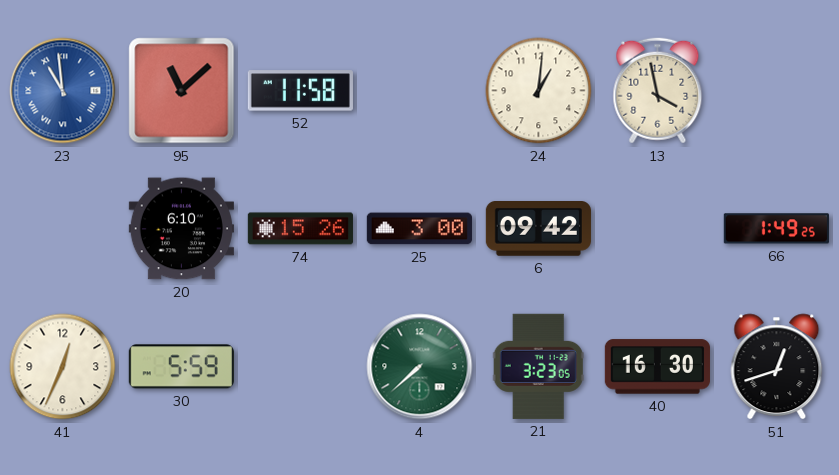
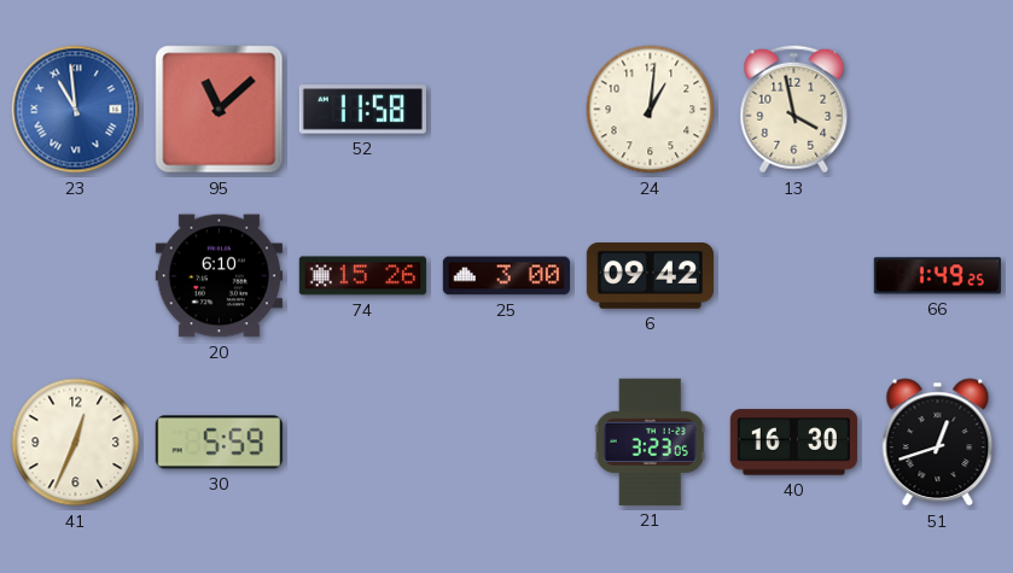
4: 7:38 -> none
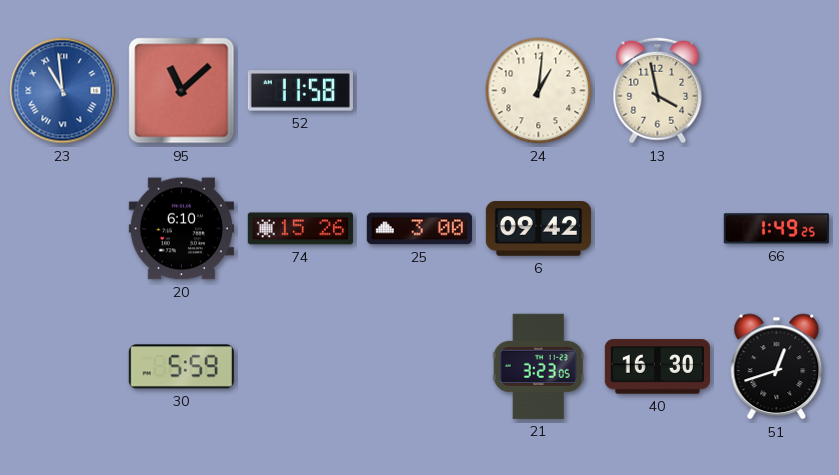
41: 12:34 -> none
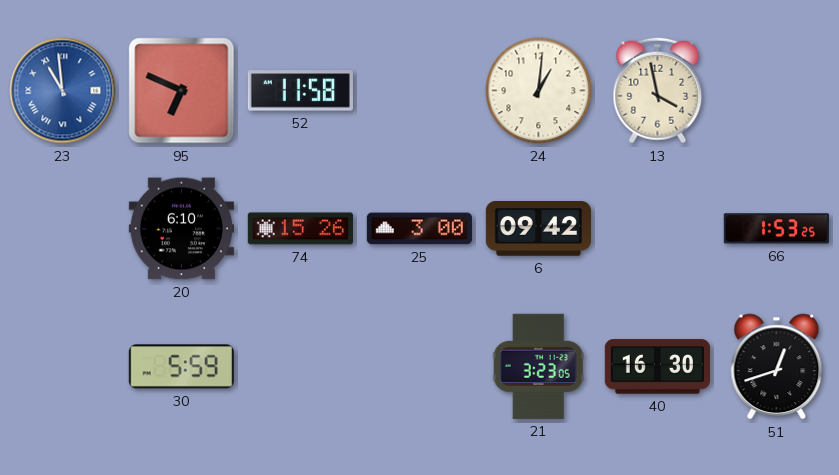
95: 11:08 -> 6:49
66: 1:49 -> 1:53
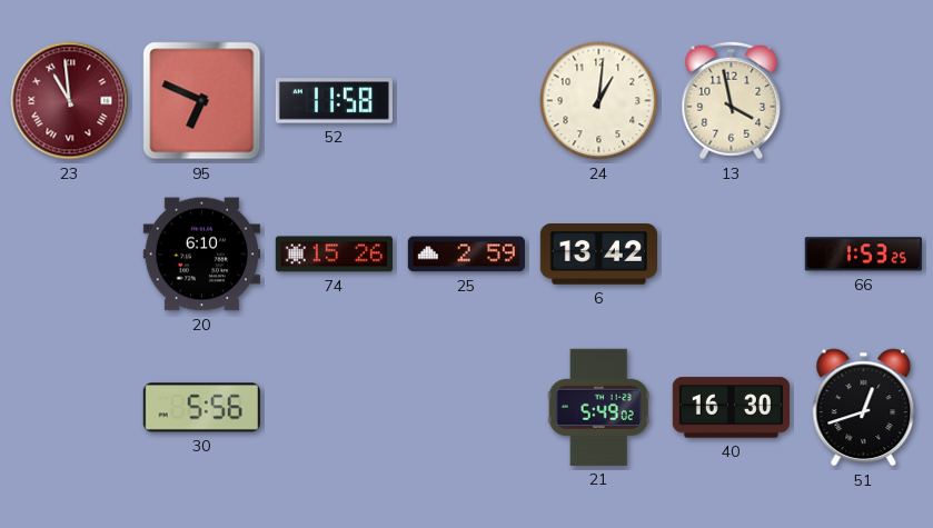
23 dial: blue -> burgundy
25: 3:00 -> 2:59
6: 09:42 -> 13:42
30: 5:59 -> 5:56
21: 3:23 -> 5:49
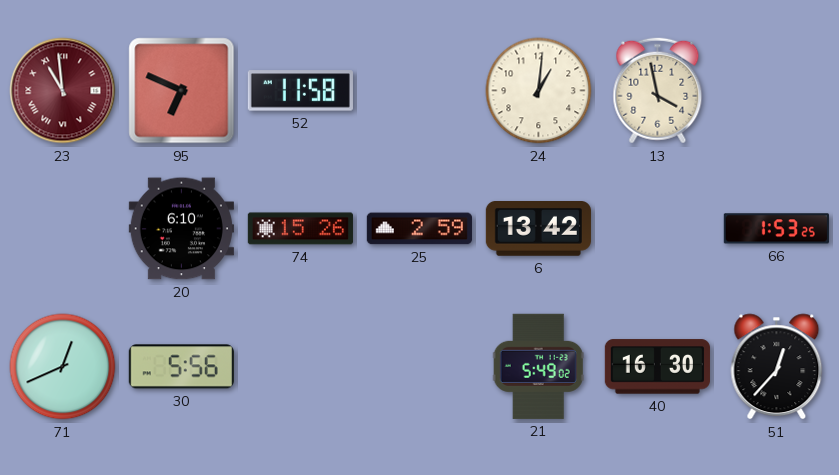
71: none -> 12:41
51: 12:42 -> 12:37
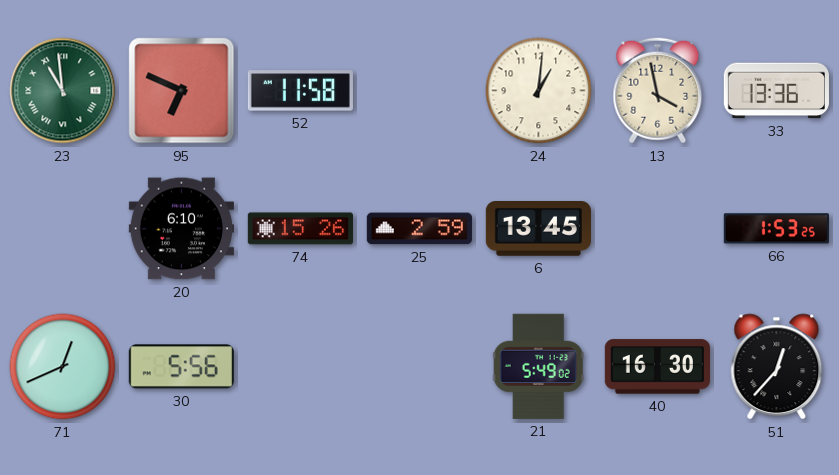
23 dial: burgundy -> green
33: none -> 13:36
6: 13:42 -> 13:45
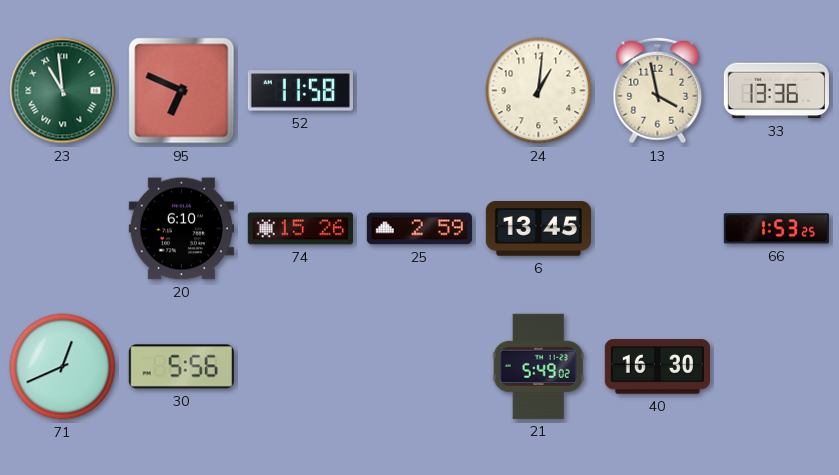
51: 12:37 -> none
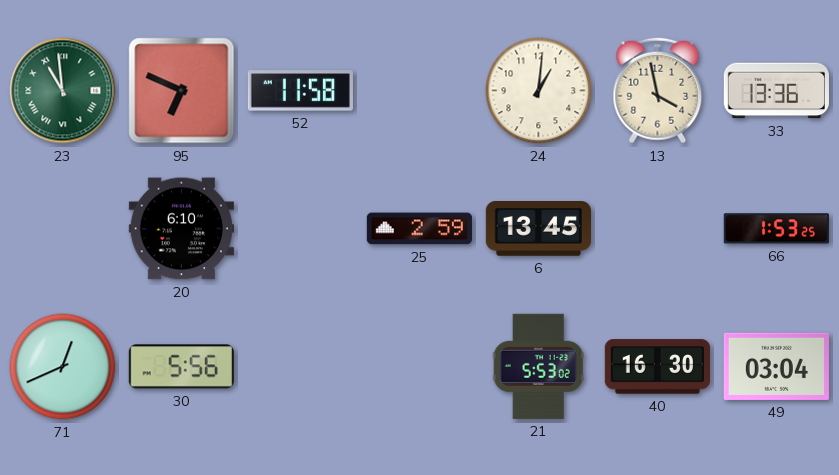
74: 15:26 -> none
21: 5:49 -> 5:53
49: none -> 03:04
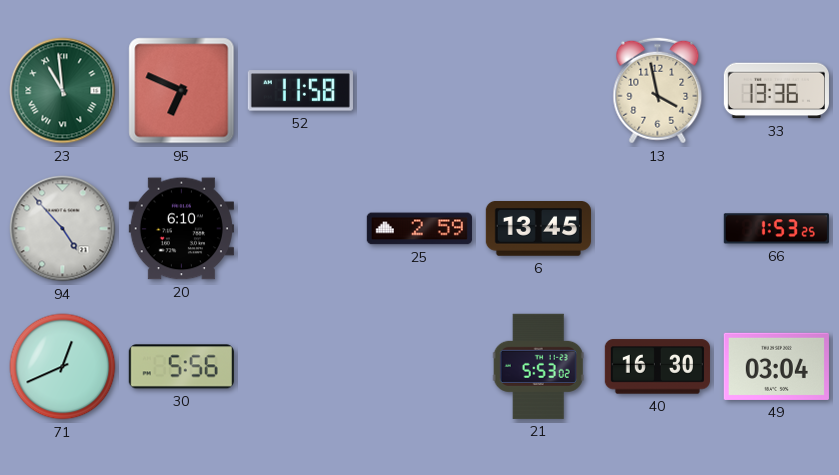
24: 1:01 -> none
94: none -> 4:53
